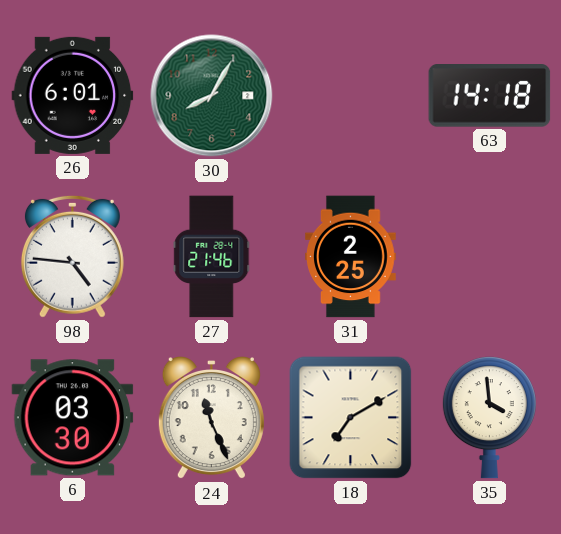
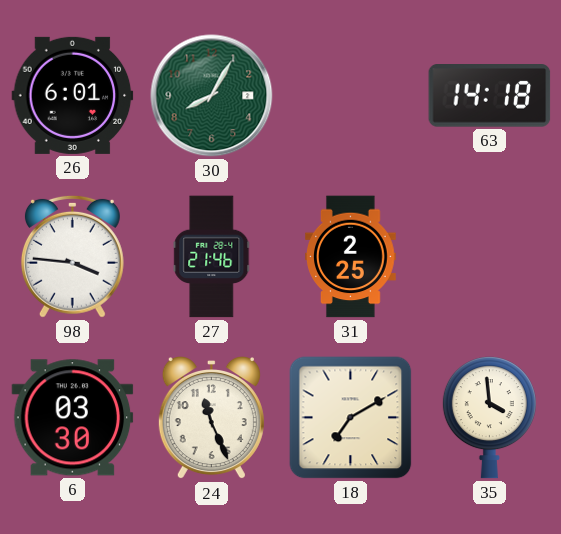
98: 4:46 -> 3:46
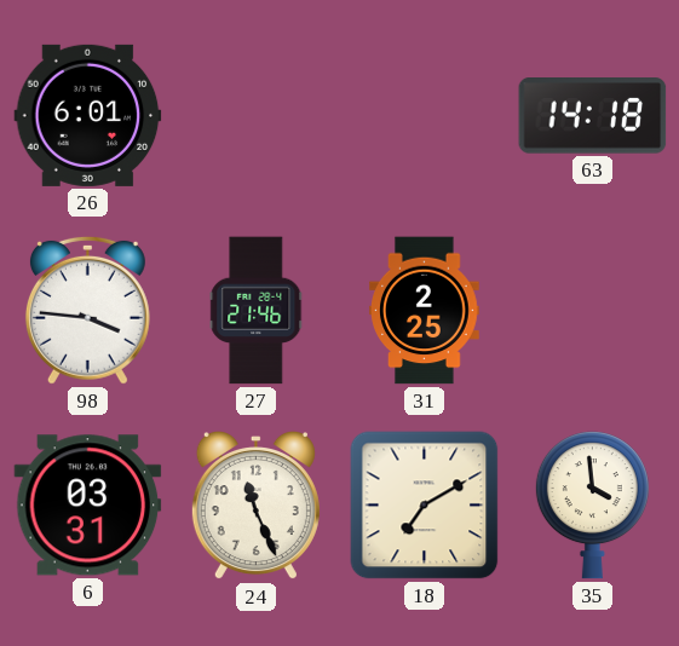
30: 8:05 -> none
6: 03:30 -> 03:31
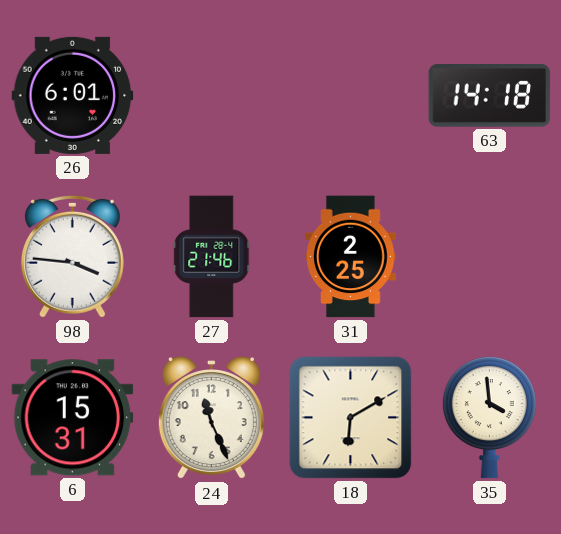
6: 03:31 -> 15:31
18: 7:10 -> 6:10
